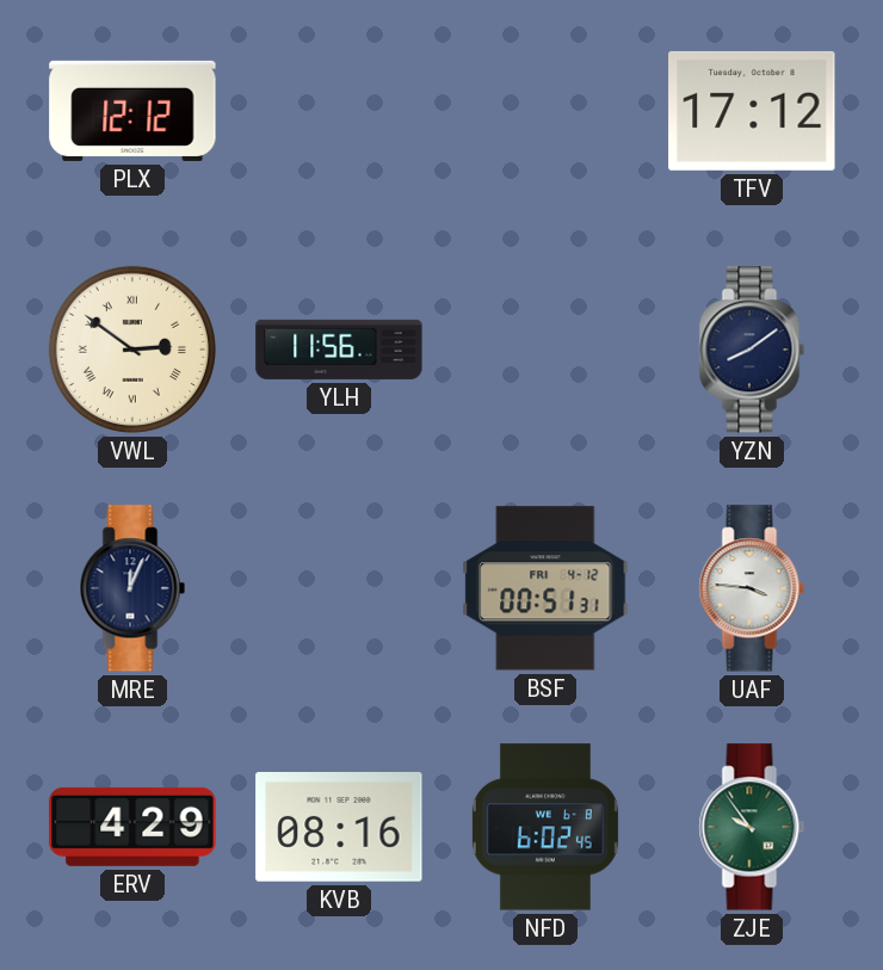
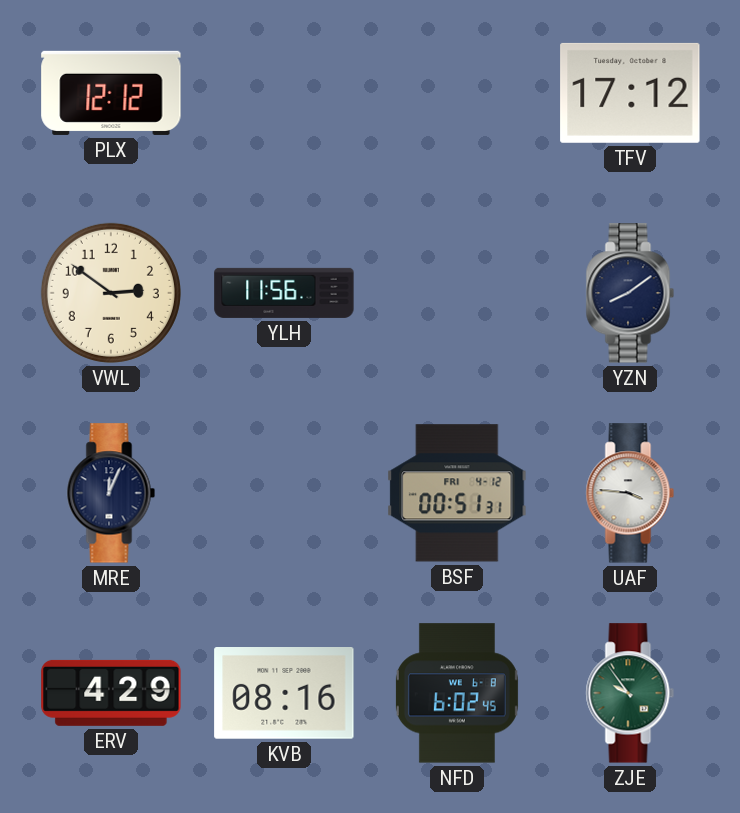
VWL numerals: Roman -> Arabic
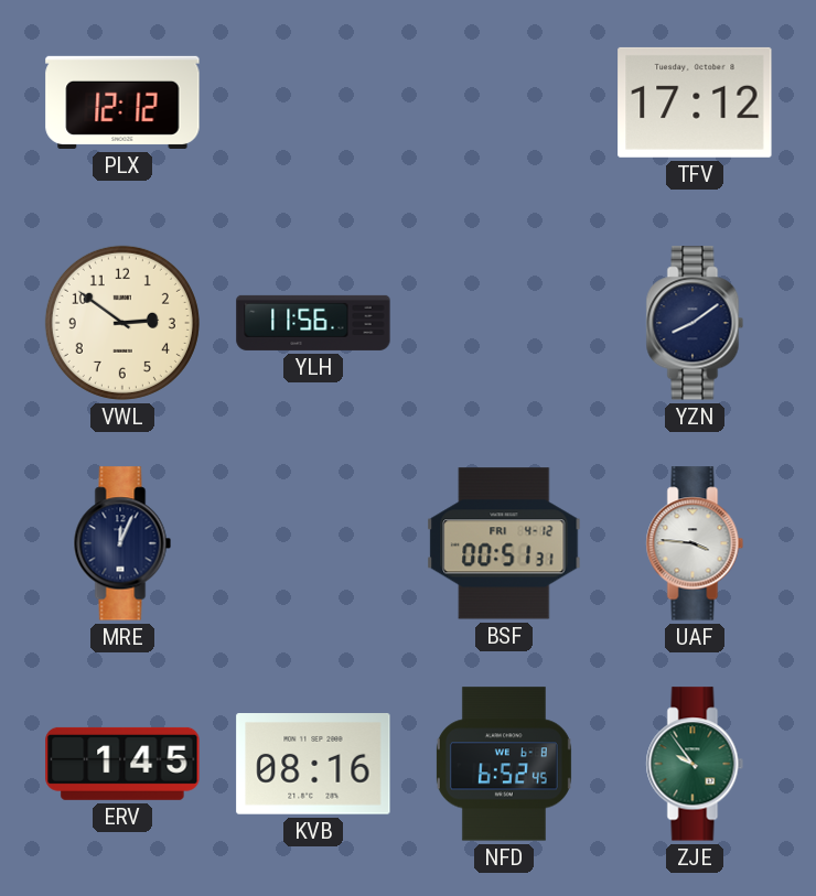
ERV: 4:29 -> 1:45
NFD: 6:02 -> 6:52
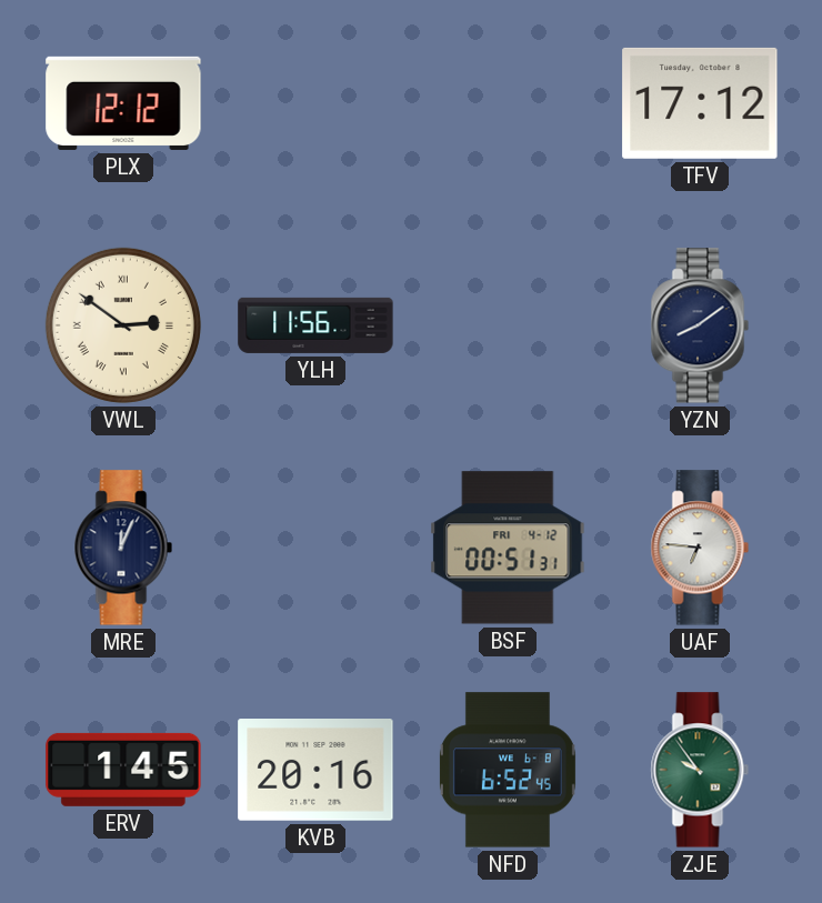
VWL numerals: Arabic -> Roman
UAF: 3:46 -> 6:46
KVB: 08:16 -> 20:16
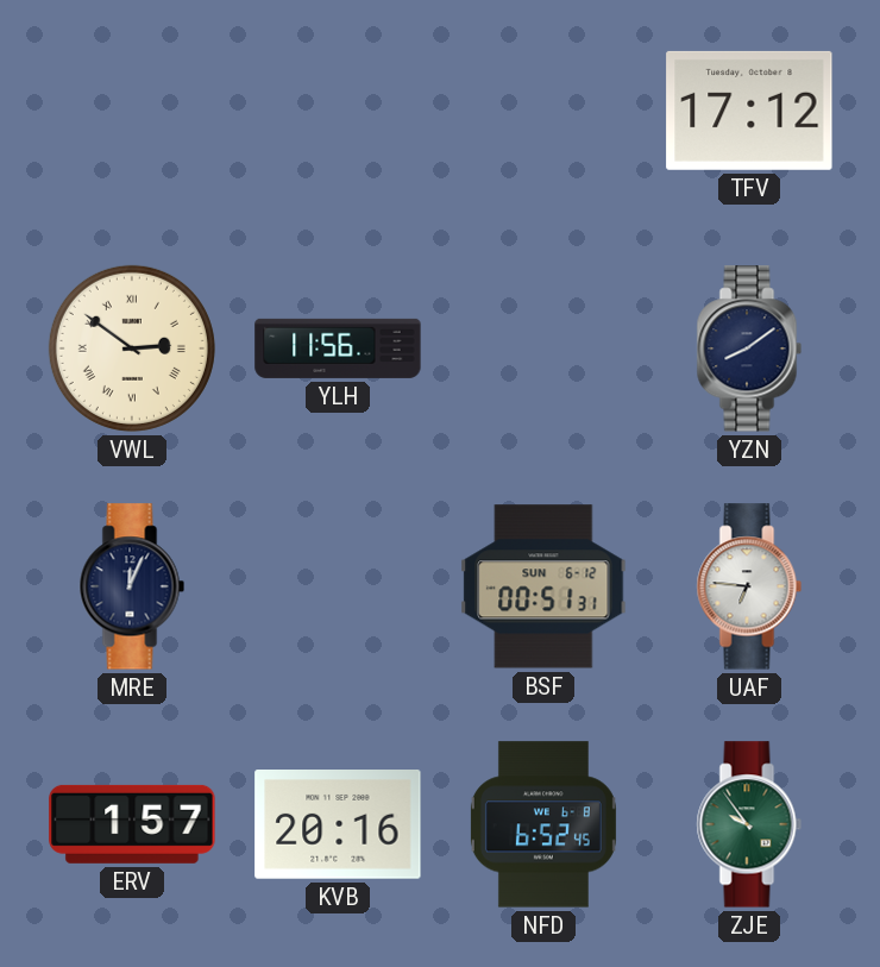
PLX: 12:12 -> none
BSF date: FRI 4-12 -> SUN 6-12
ERV: 1:45 -> 1:57
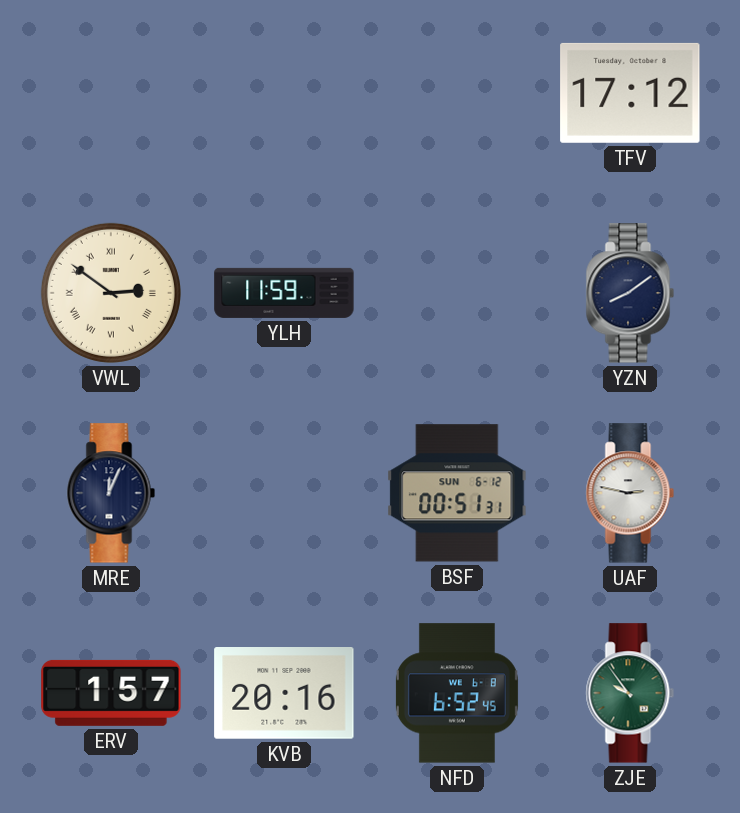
YLH: 11:56 -> 11:59
UAF: 6:46 -> 2:47
